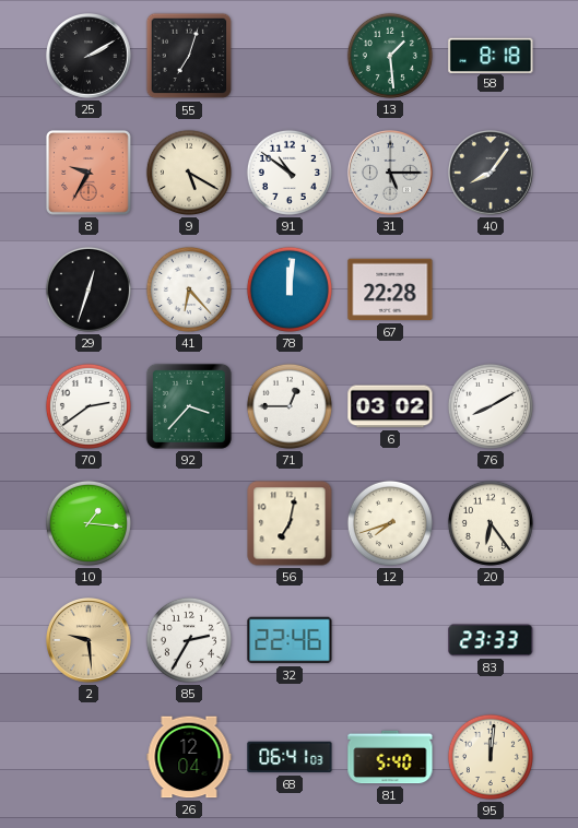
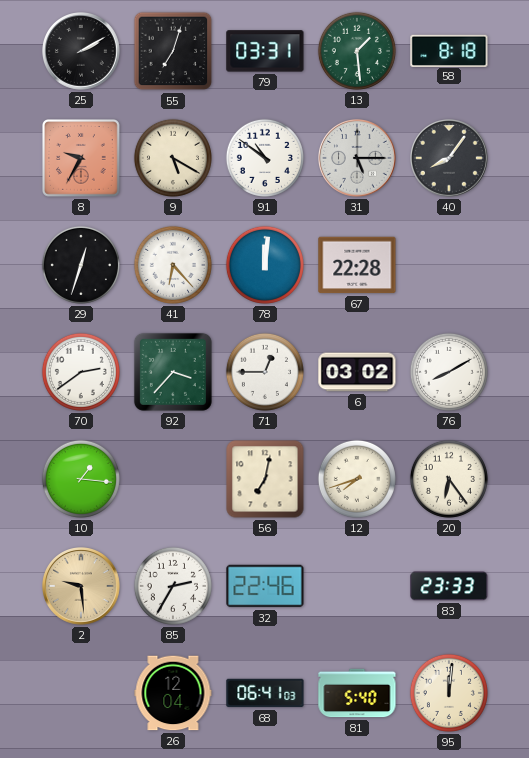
79: none -> 03:31
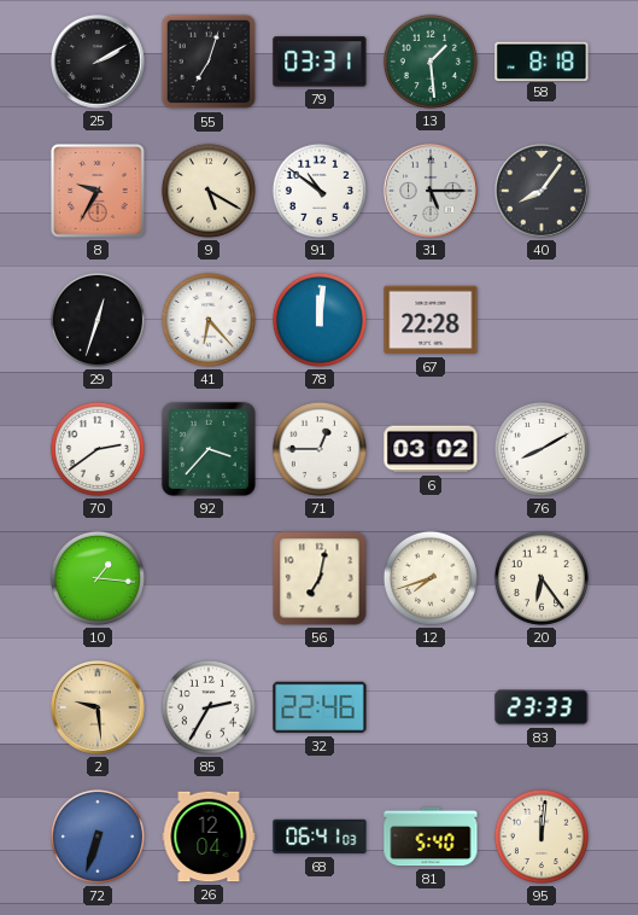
72: none -> 6:33
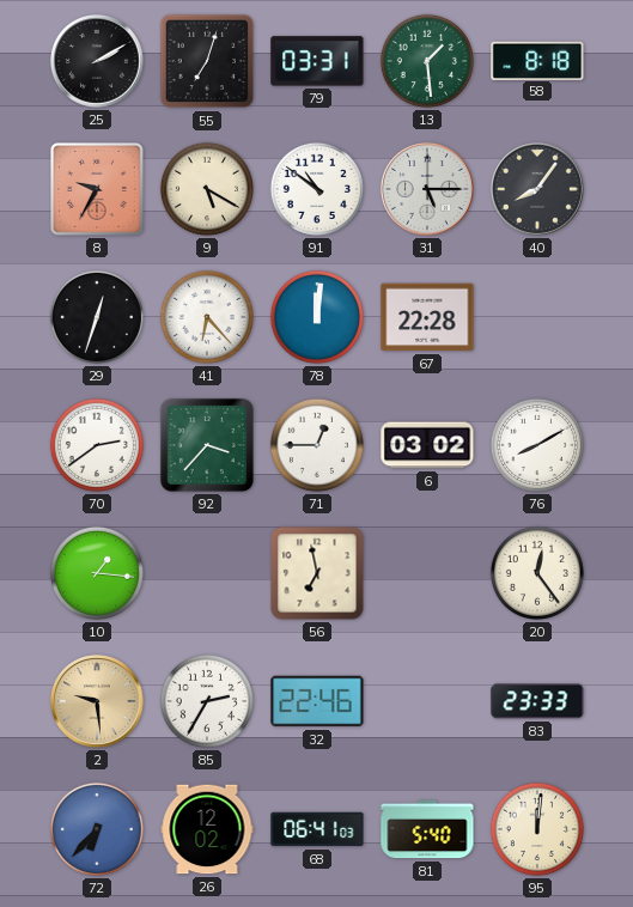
56: 7:02 -> 6:58
12: 7:42 -> none
20: 6:24 -> 12:24
72: 6:33 -> 6:37
26: 12:04 -> 12:02
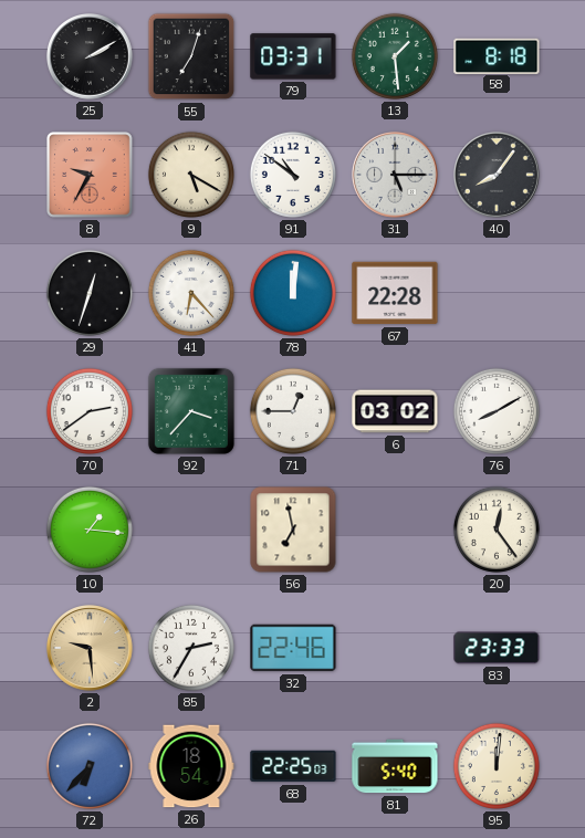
26: 12:02 -> 18:54
68: 06:41 -> 22:25
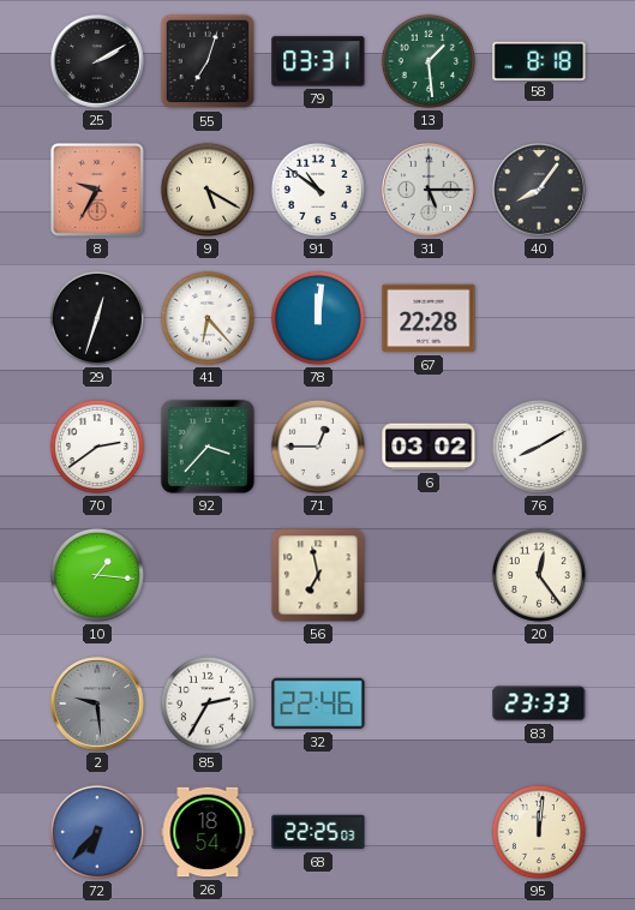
2 dial: champagne -> grey
81: 5:40 -> none
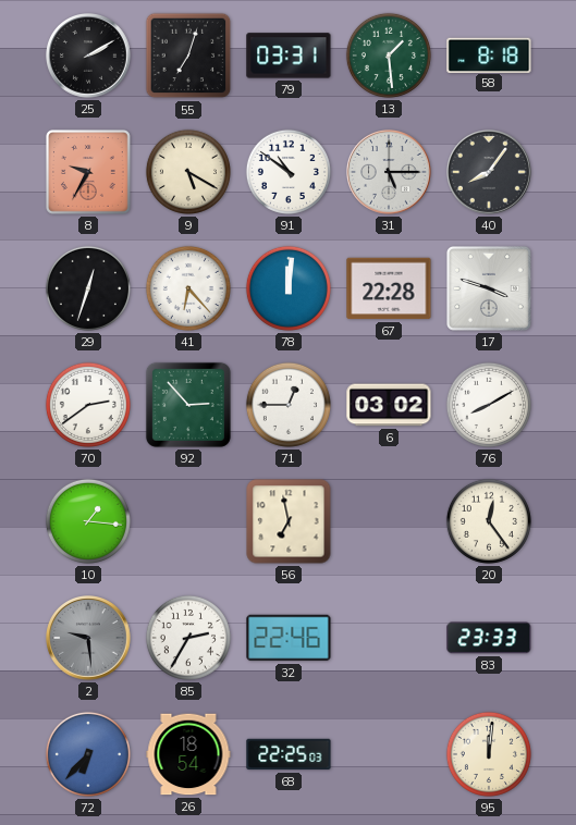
17: none -> 3:48
92: 3:37 -> 2:53
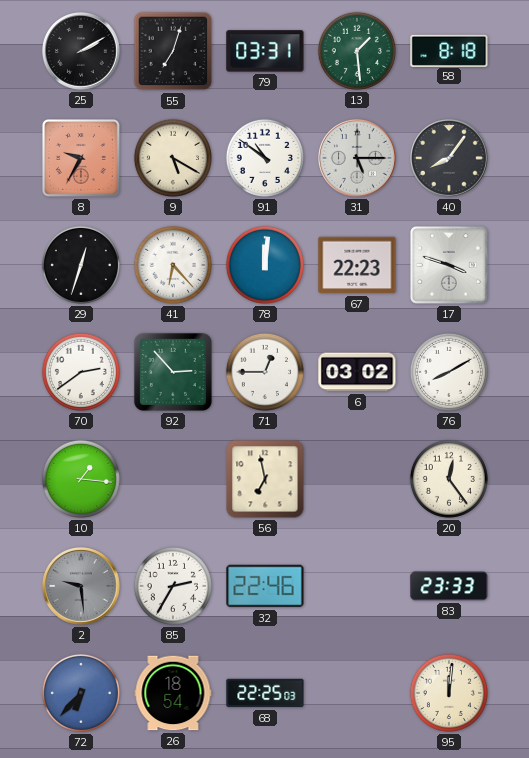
67: 22:28 -> 22:23
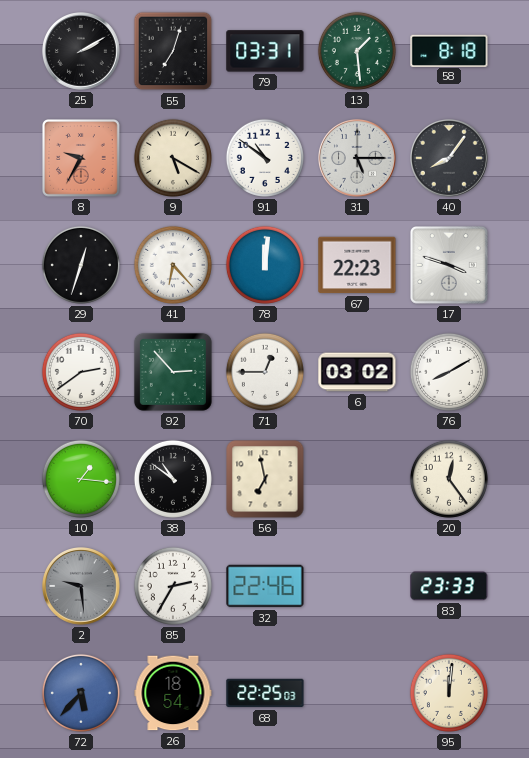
38: none -> 10:51
72: 6:37 -> 5:37
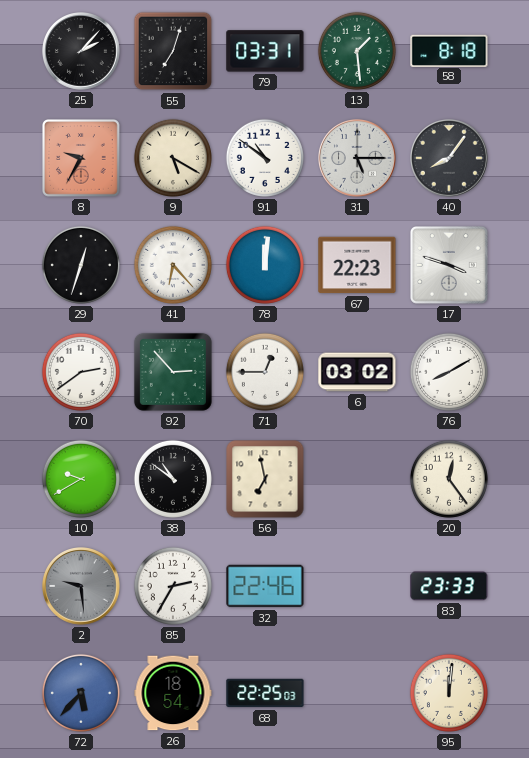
25: 2:10 -> 2:07
10: 1:16 -> 9:40
